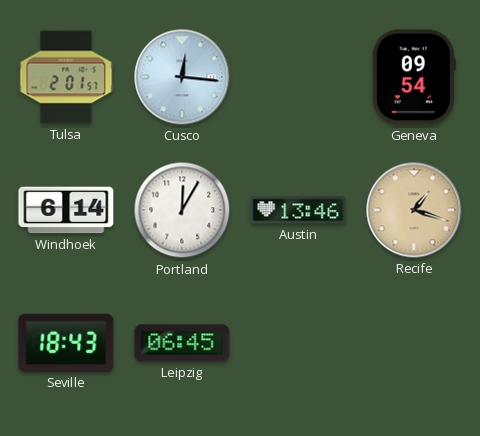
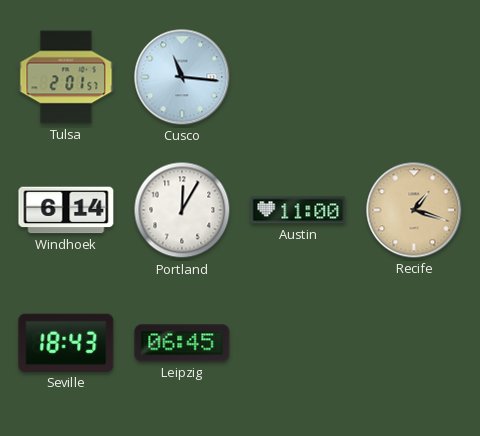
Cusco: 12:16 -> 11:16
Geneva: 09:54 -> none
Austin: 13:46 -> 11:00
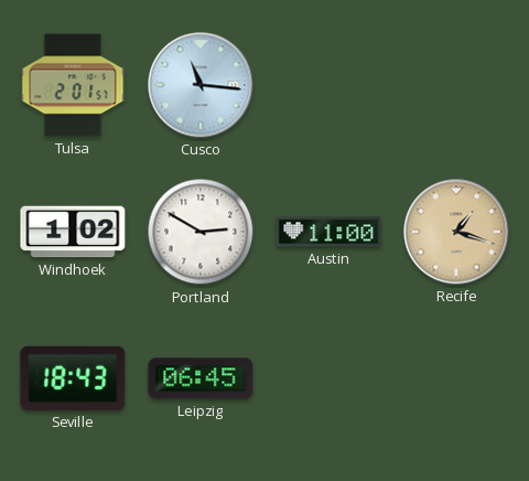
Windhoek: 6:14 -> 1:02
Portland: 12:05 -> 2:50
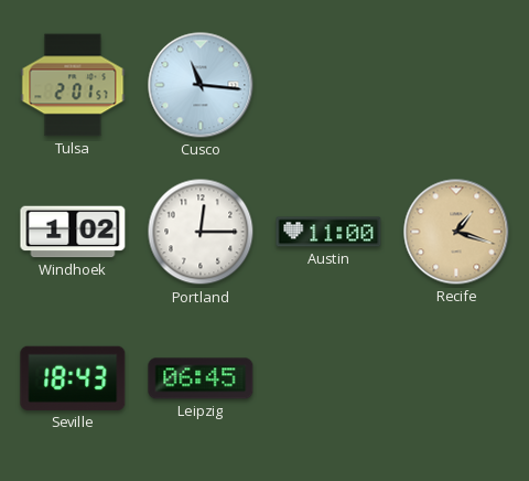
Portland: 2:50 -> 12:15
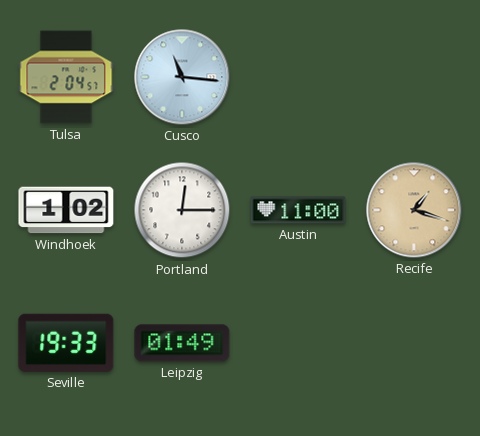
Tulsa: 2:01 -> 2:04
Seville: 18:43 -> 19:33
Leipzig: 06:45 -> 01:49
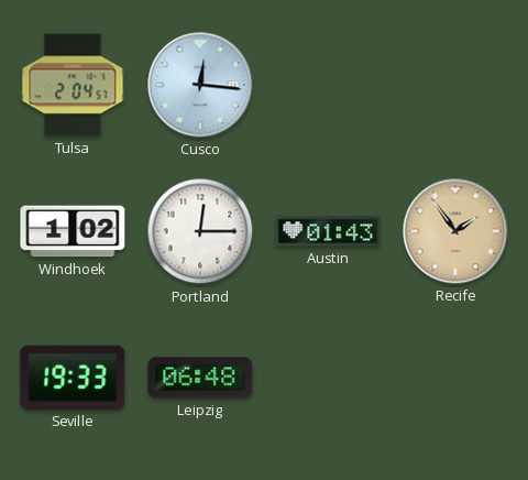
Cusco: 11:16 -> 12:16
Austin: 11:00 -> 01:43
Recife: 1:18 -> 1:54
Leipzig: 01:49 -> 06:48
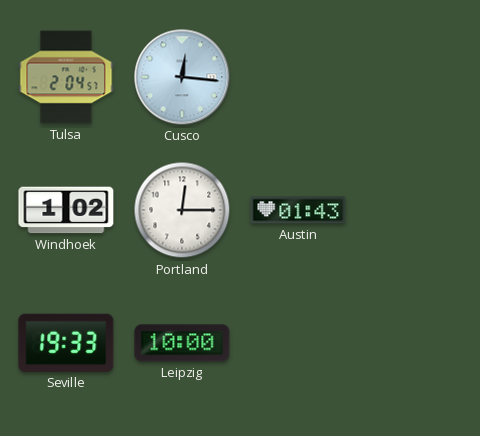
Recife: 1:54 -> none
Leipzig: 06:48 -> 10:00
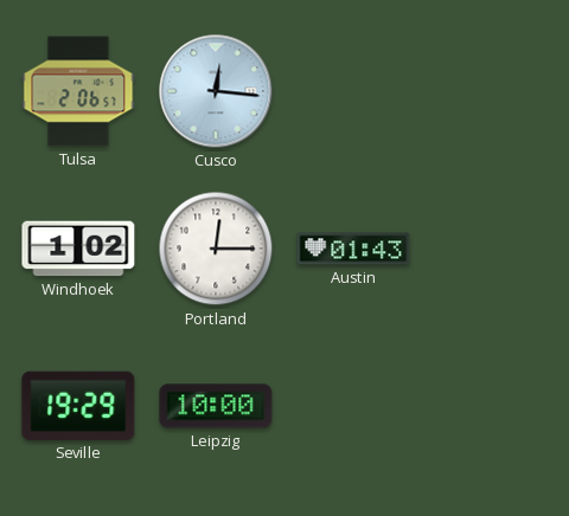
Tulsa: 2:04 -> 2:06
Seville: 19:33 -> 19:29
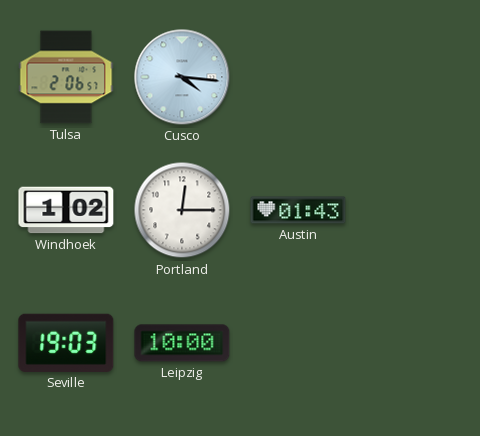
Cusco: 12:16 -> 4:16
Seville: 19:29 -> 19:03
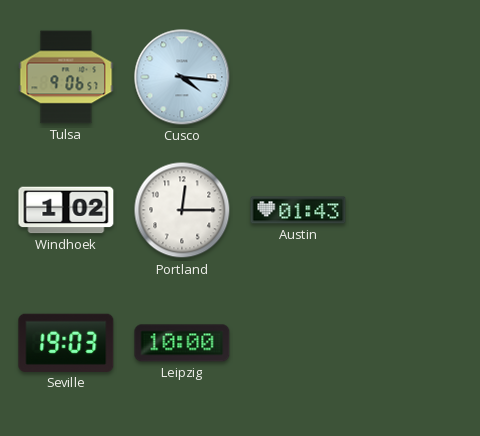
Tulsa: 2:06 -> 9:06
